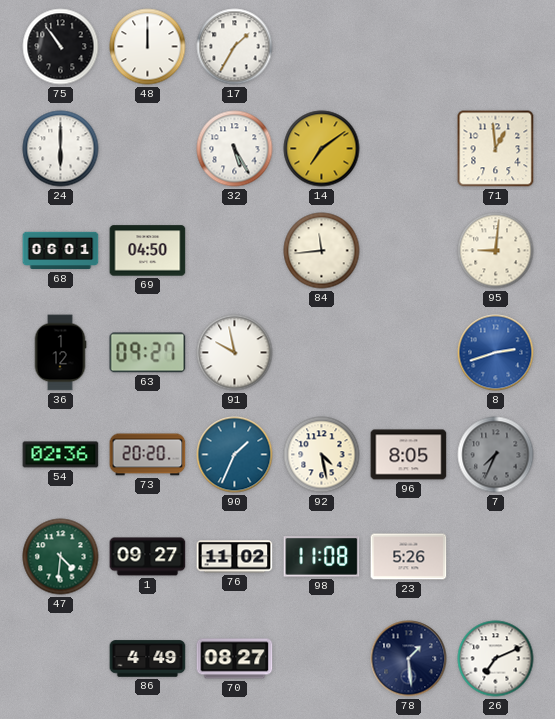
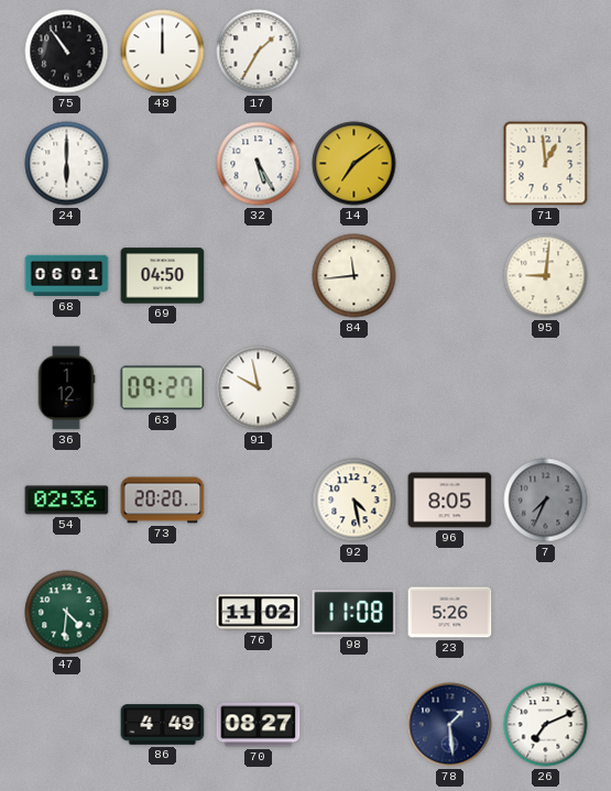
8: 2:42 -> none
90: 1:34 -> none
1: 09:27 -> none
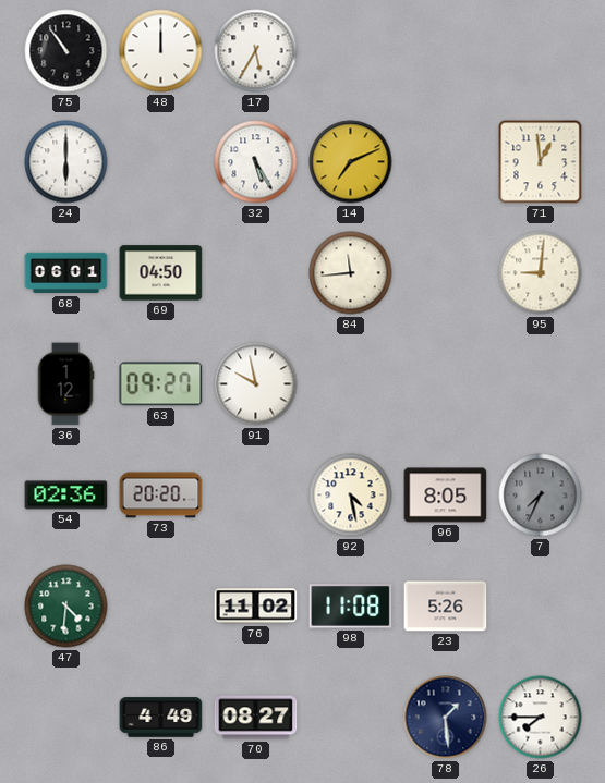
17: 1:35 -> 5:35
14: 7:09 -> 7:11
26: 7:11 -> 7:45
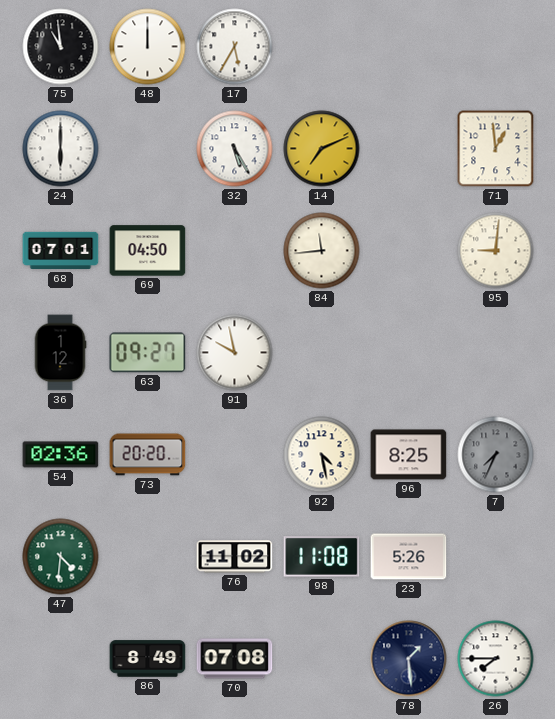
75: 10:54 -> 10:59
68: 06:01 -> 07:01
96: 8:05 -> 8:25
86: 4:49 -> 8:49
70: 08:27 -> 07:08
